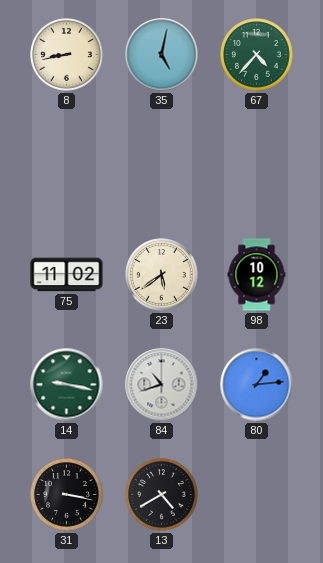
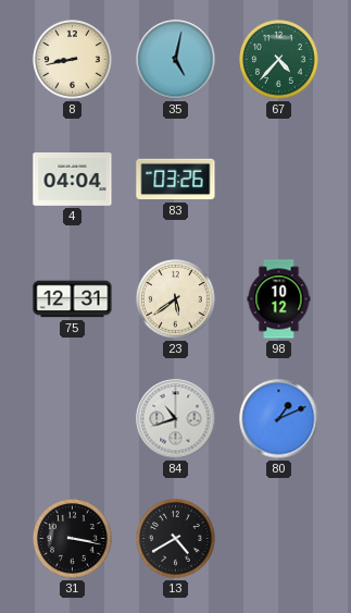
4: none -> 04:04
83: none -> 03:26
75: 11:02 -> 12:31
14: 9:17 -> none
80: 1:14 -> 1:11
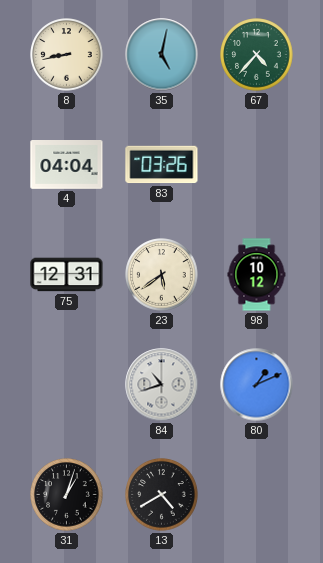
31: 3:17 -> 1:03
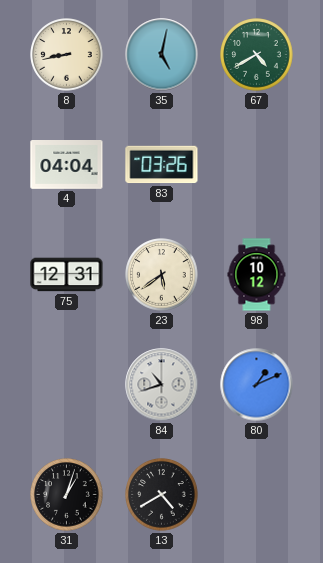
67: 4:37 -> 4:40
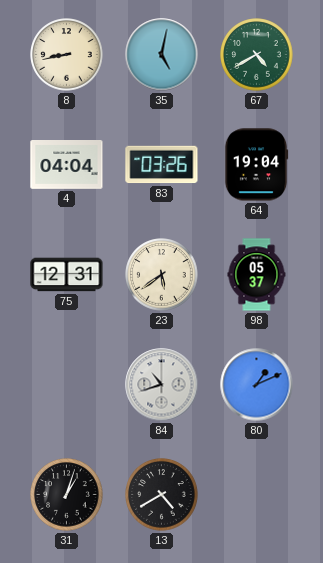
64: none -> 19:04
98: 10:12 -> 05:37
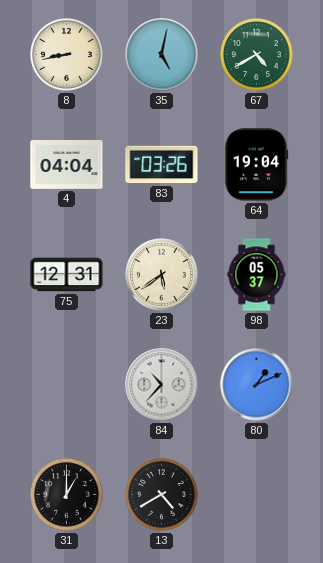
84: 10:42 -> 10:37
31: 1:03 -> 1:00
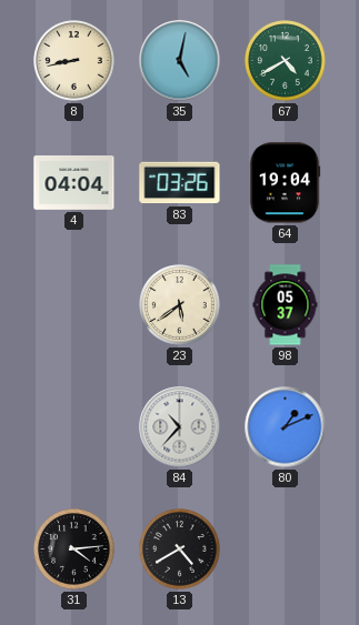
75: 12:31 -> none
31: 1:00 -> 4:14
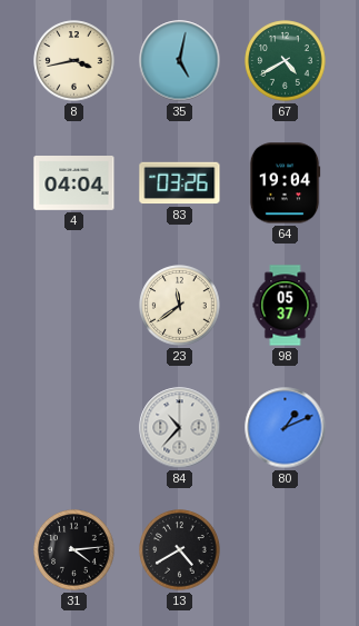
8: 8:43 -> 3:43
23: 5:39 -> 11:39
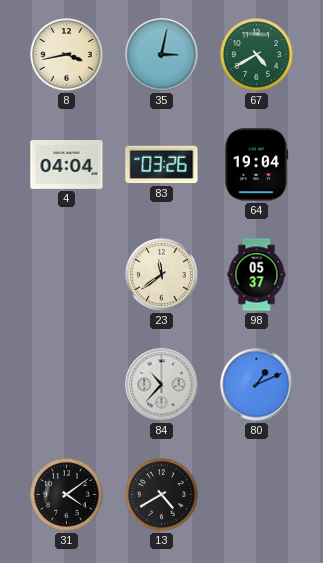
35: 5:02 -> 3:02
31: 4:14 -> 4:09
